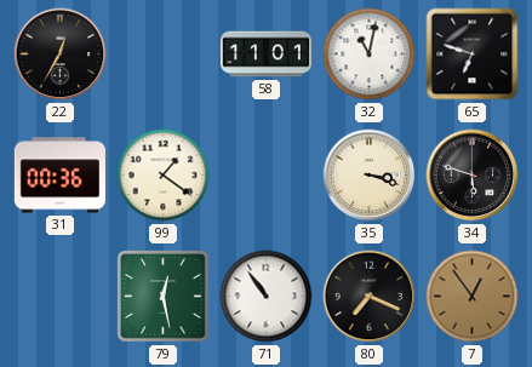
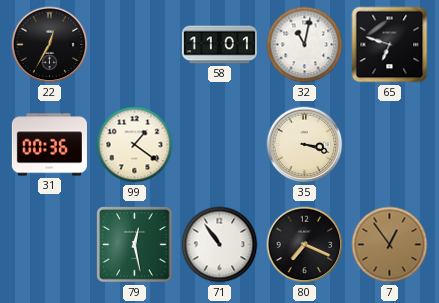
34: 5:48 -> none
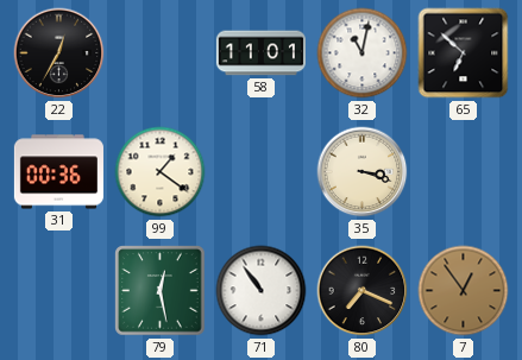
65: 6:48 -> 6:52
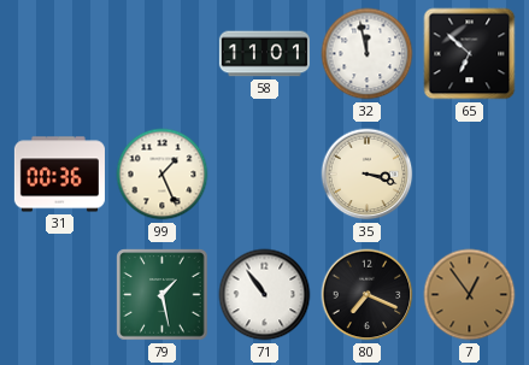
22: 12:35 -> none
32: 11:02 -> 11:58
99: 1:21 -> 1:26
79: 12:28 -> 1:28
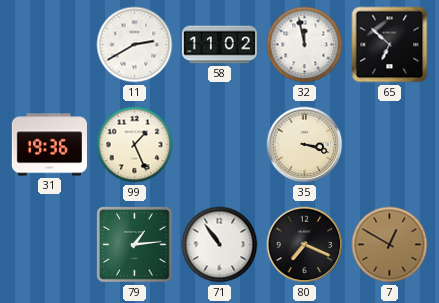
11: none -> 2:40
58: 11:01 -> 11:02
31: 00:36 -> 19:36
79: 1:28 -> 1:14
7: 12:54 -> 12:50
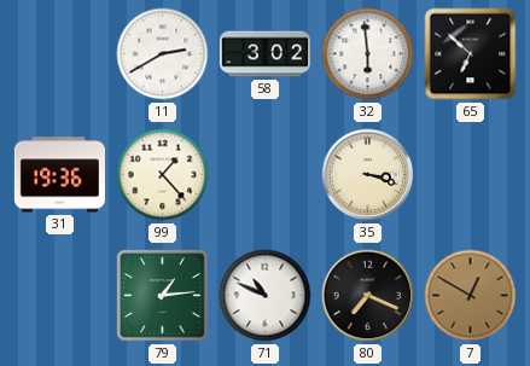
58: 11:02 -> 3:02
32: 11:58 -> 5:59
99: 1:26 -> 1:23
71: 10:54 -> 10:49
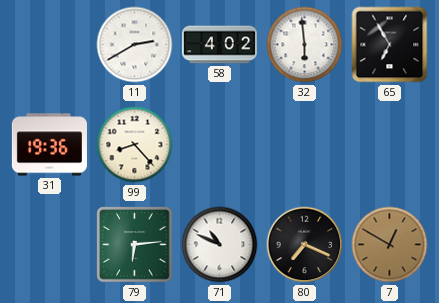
58: 3:02 -> 4:02
65: 6:52 -> 6:55
99: 1:23 -> 8:23
35: 3:18 -> none
79: 1:14 -> 6:14
